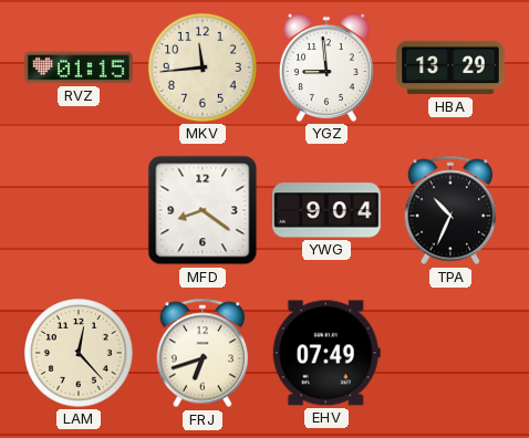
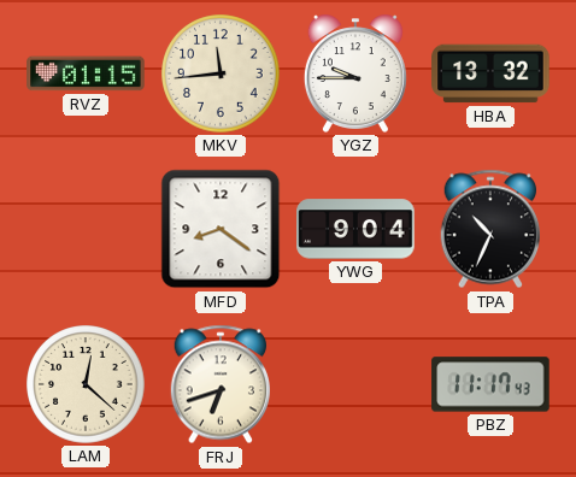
YGZ: 8:59 -> 9:45
HBA: 13:29 -> 13:32
LAM: 12:23 -> 12:22
EHV: 07:49 -> none
PBZ: none -> 11:17
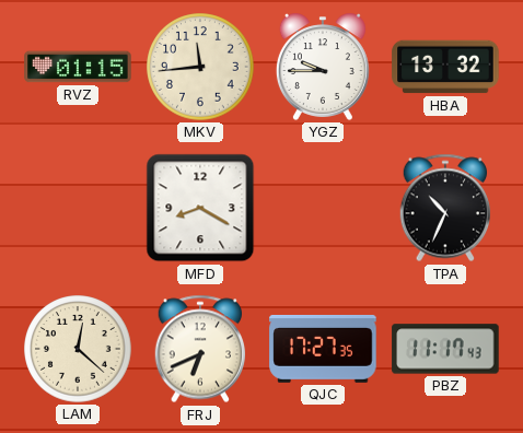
MFD: 8:21 -> 8:20
YWG: 9:04 -> none
FRJ: 6:42 -> 6:41
QJC: none -> 17:27
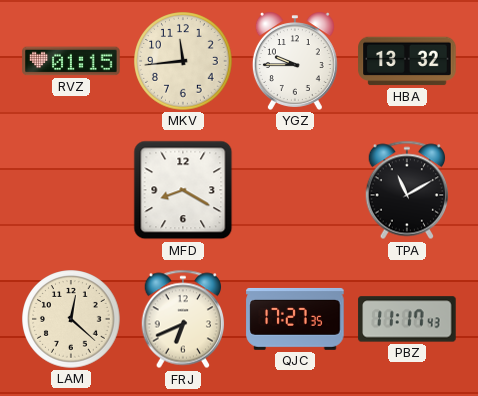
TPA: 10:34 -> 11:10
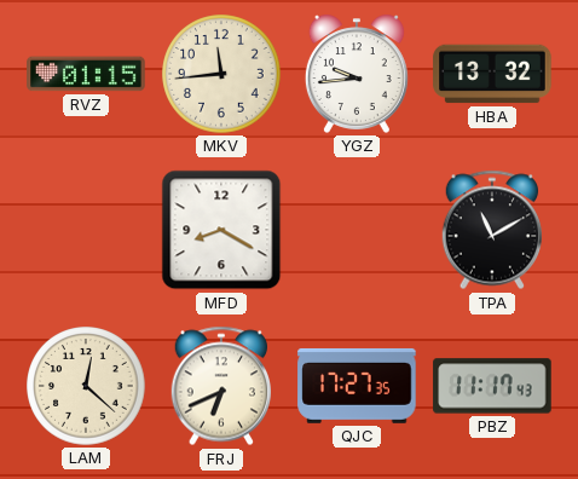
YGZ: 9:45 -> 9:44
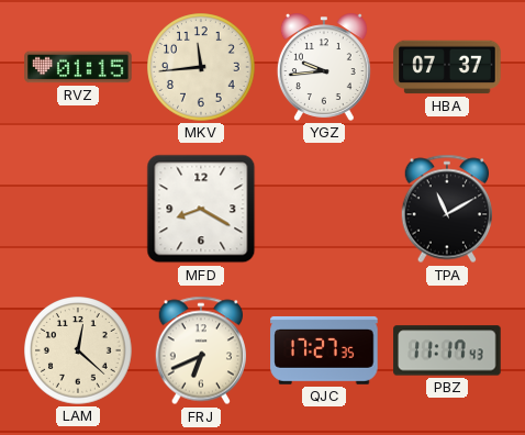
HBA: 13:32 -> 07:37
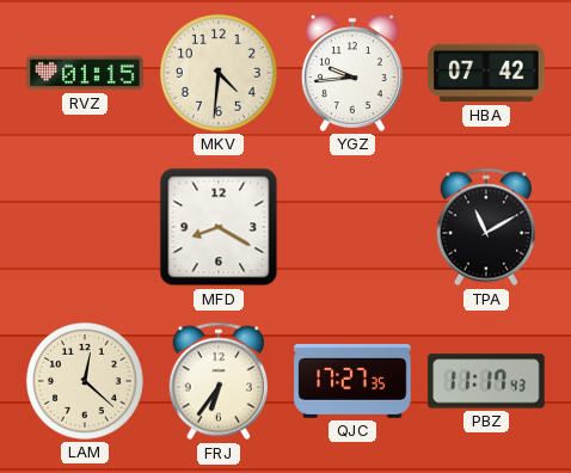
MKV: 11:44 -> 4:31
HBA: 07:37 -> 07:42
FRJ: 6:41 -> 6:36
